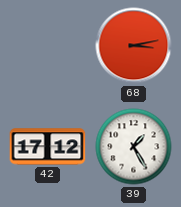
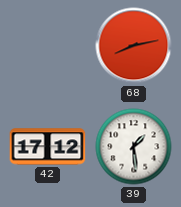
68: 3:13 -> 8:13
39: 1:25 -> 1:29
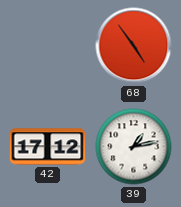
68: 8:13 -> 4:54
39: 1:29 -> 1:13
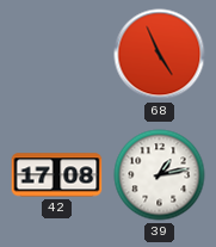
68: 4:54 -> 4:56
42: 17:12 -> 17:08
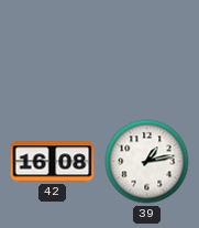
68: 4:56 -> none
42: 17:08 -> 16:08
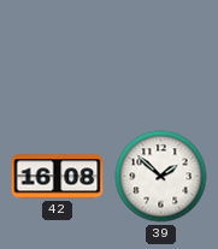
39: 1:13 -> 1:52
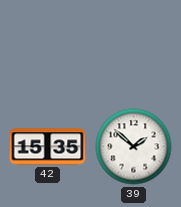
42: 16:08 -> 15:35
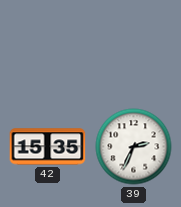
39: 1:52 -> 2:34
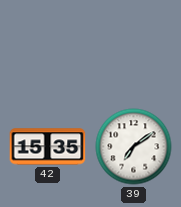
39: 2:34 -> 7:09
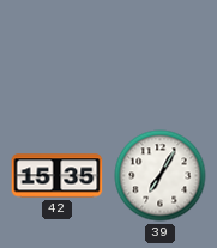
39: 7:09 -> 7:05
